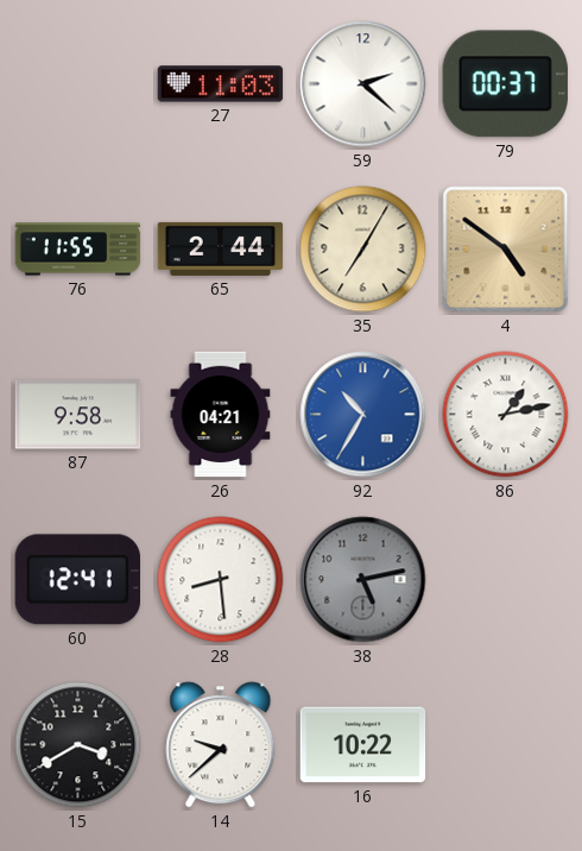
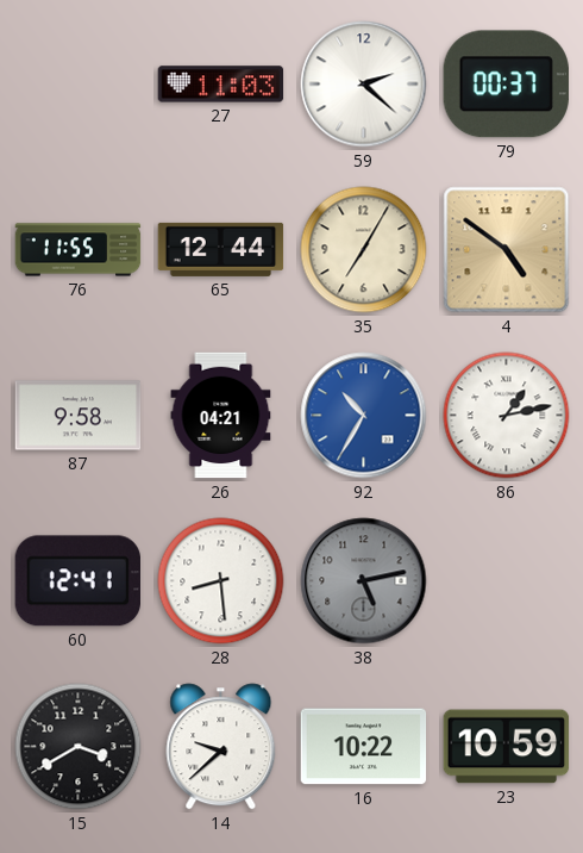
65: 2:44 -> 12:44
23: none -> 10:59
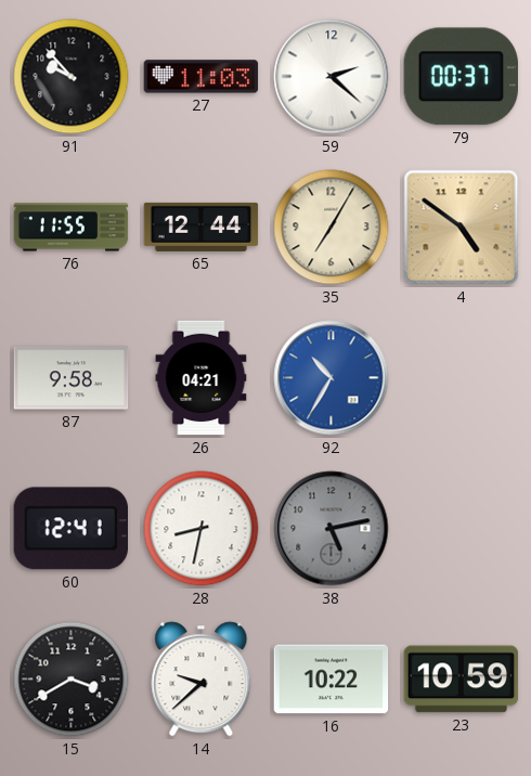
91: none -> 9:53
86: 1:13 -> none
28: 8:29 -> 8:32
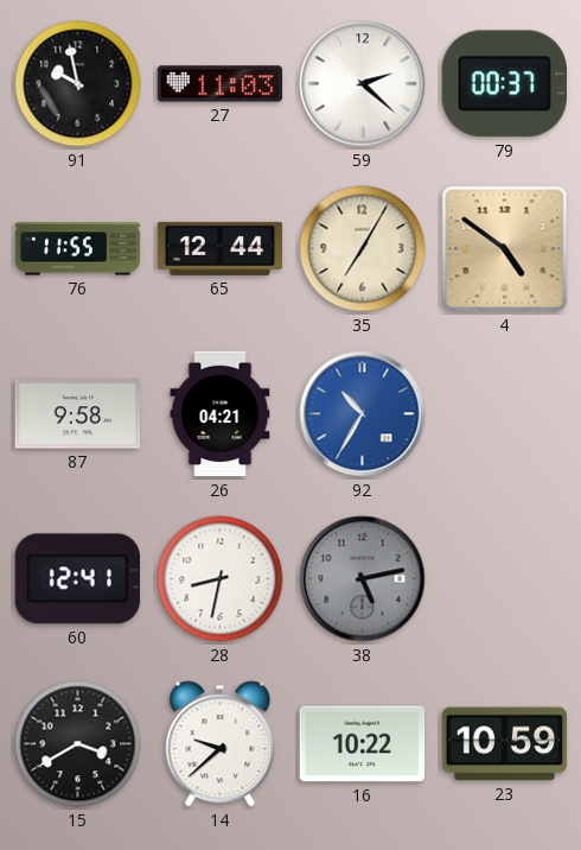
91: 9:53 -> 9:58
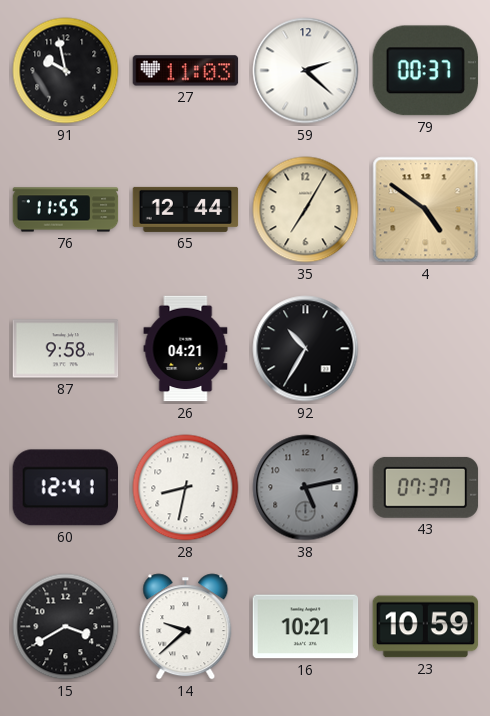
92 dial: blue -> black
43: none -> 07:37
16: 10:22 -> 10:21
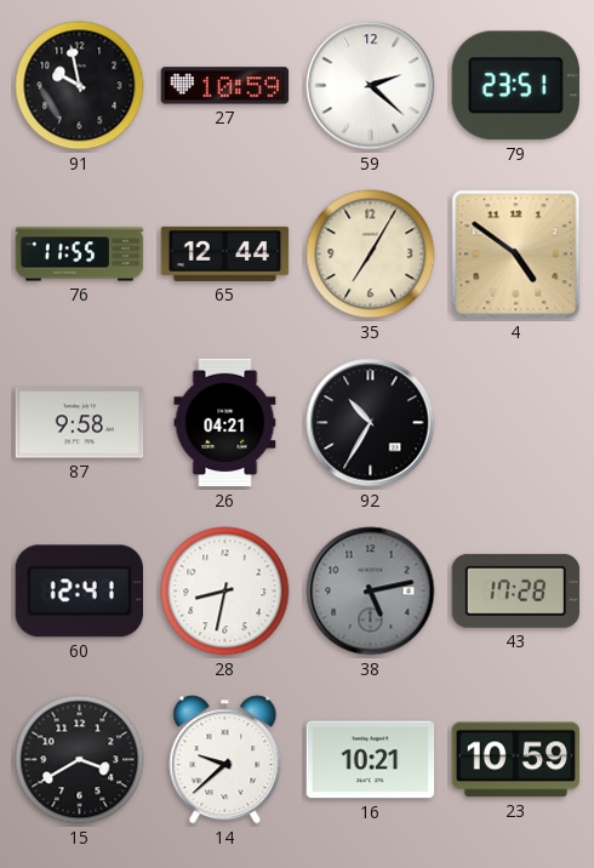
27: 11:03 -> 10:59
79: 00:37 -> 23:51
43: 07:37 -> 17:28
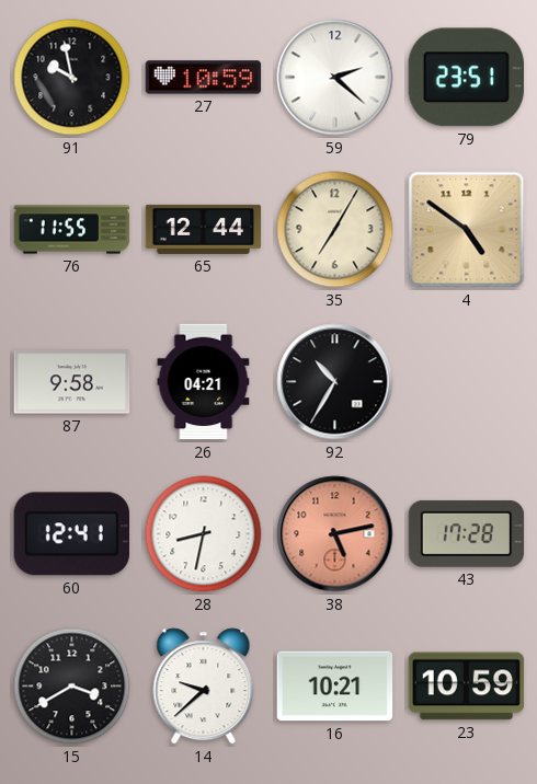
38 dial: grey -> salmon
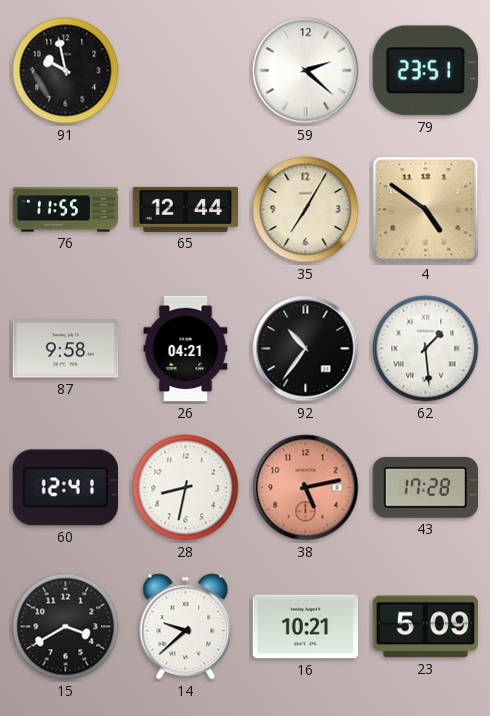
27: 10:59 -> none
92: 10:35 -> 10:36
62: none -> 1:29
23: 10:59 -> 5:09
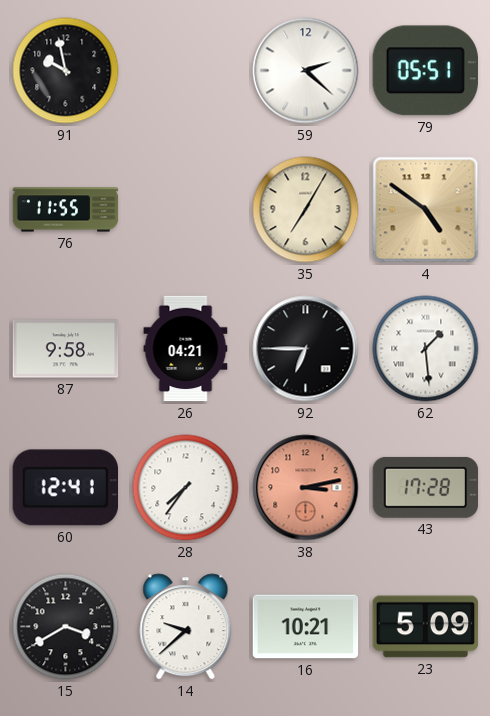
79: 23:51 -> 05:51
65: 12:44 -> none
92: 10:36 -> 6:45
28: 8:32 -> 7:36
38: 5:13 -> 3:13
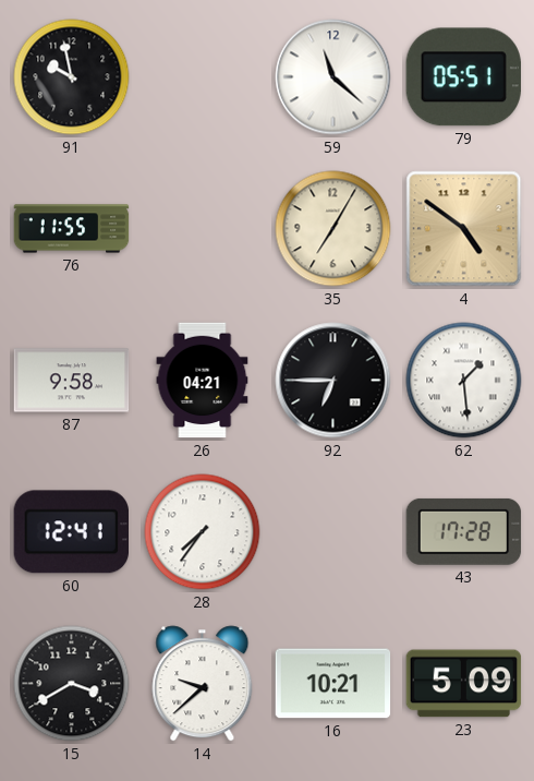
59: 2:22 -> 11:22
38: 3:13 -> none
